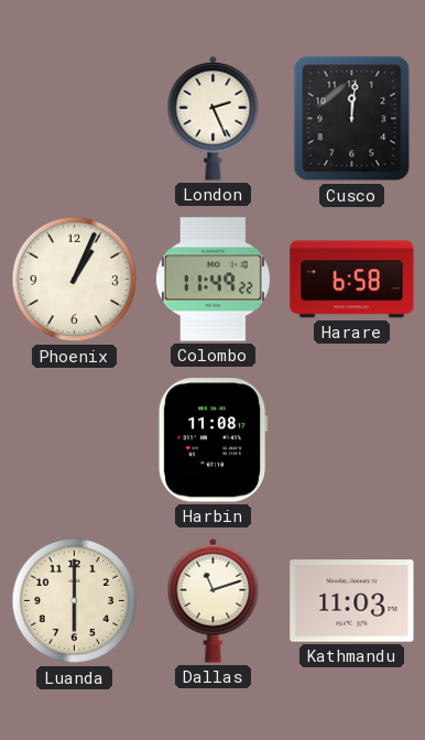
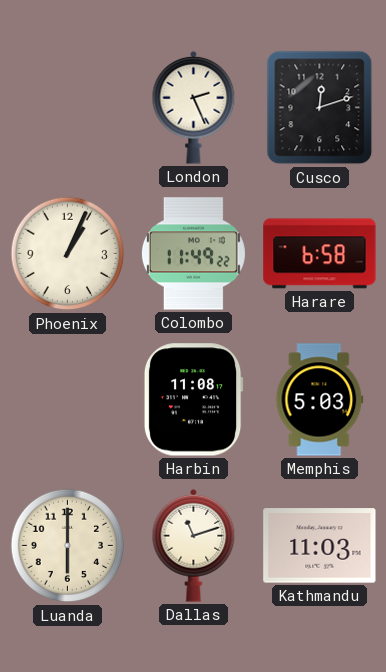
Cusco: 12:01 -> 12:12
Memphis: none -> 5:03
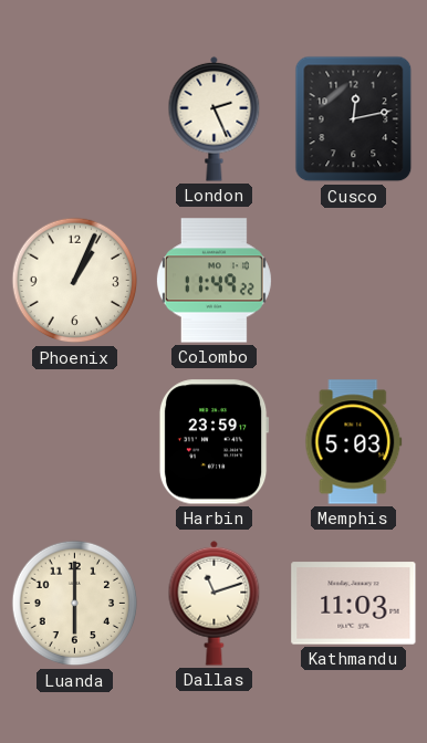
Cusco: 12:12 -> 12:13
Harare: 6:58 -> none
Harbin: 11:08 -> 23:59
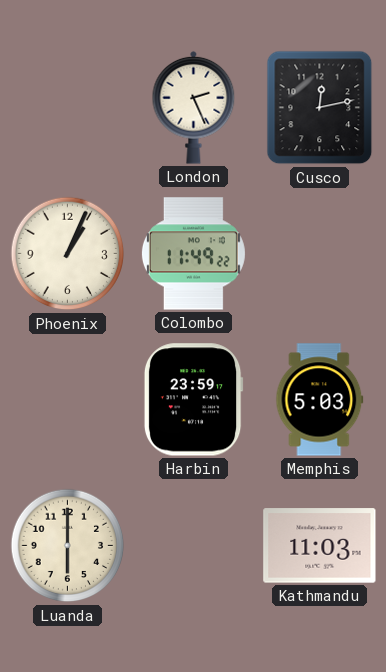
Dallas: 11:12 -> none
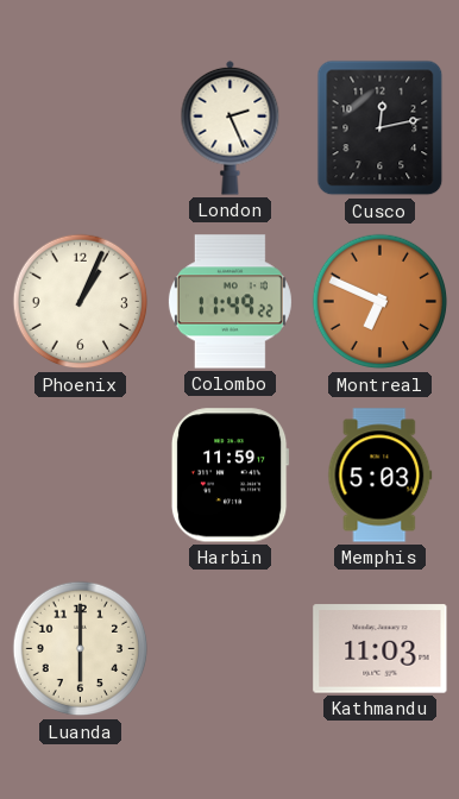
Montreal: none -> 6:49
Harbin: 23:59 -> 11:59
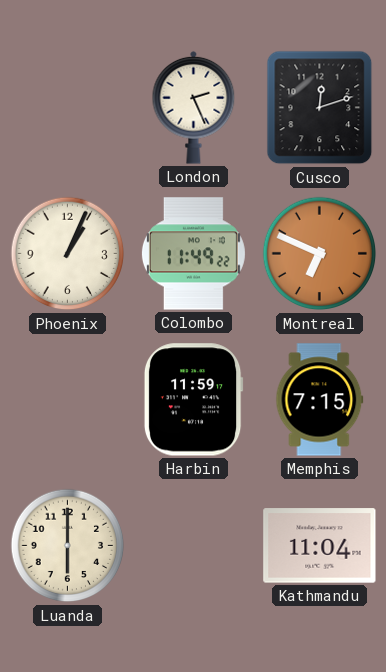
Cusco: 12:13 -> 12:12
Memphis: 5:03 -> 7:15
Kathmandu: 11:03 -> 11:04
